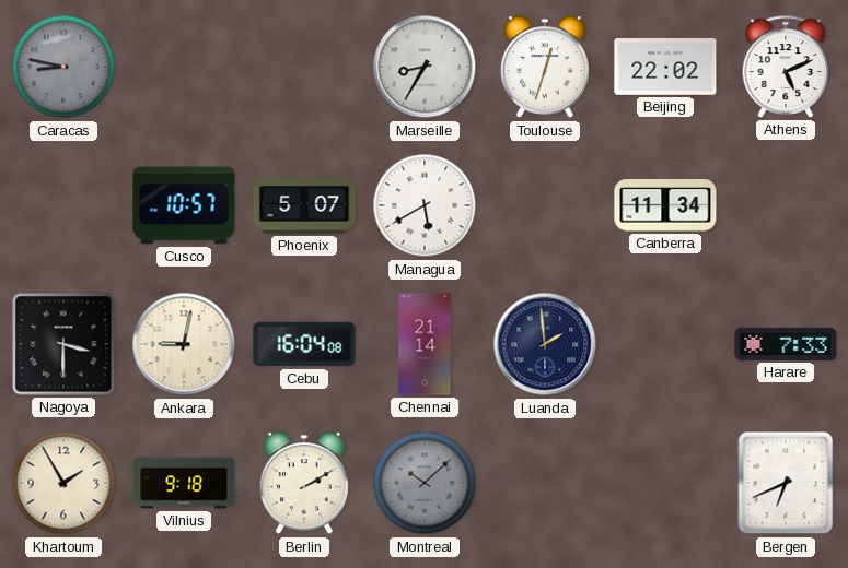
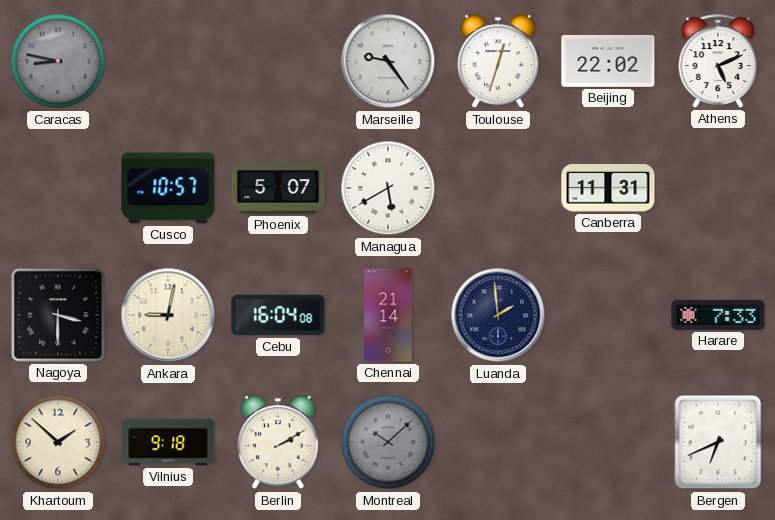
Marseille: 8:35 -> 9:24
Canberra: 11:34 -> 11:31
Khartoum: 1:55 -> 1:52
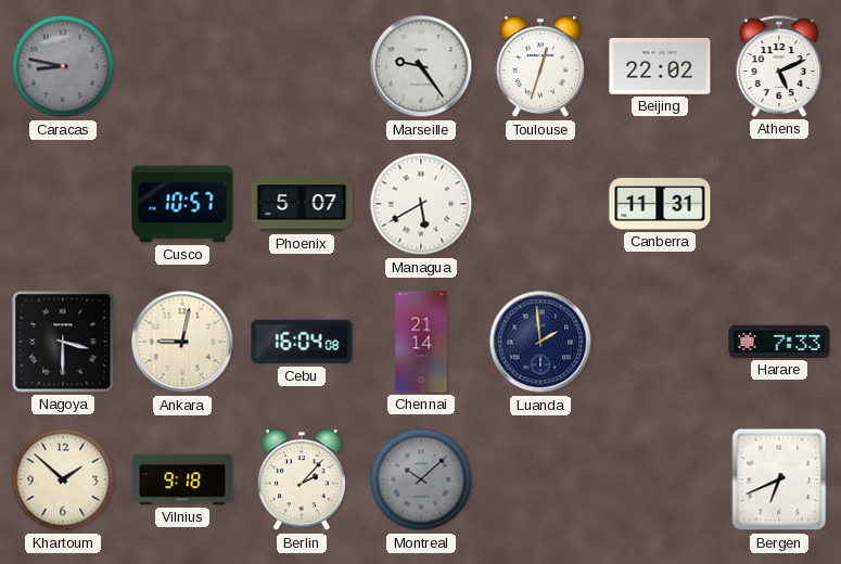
Berlin: 2:10 -> 2:07
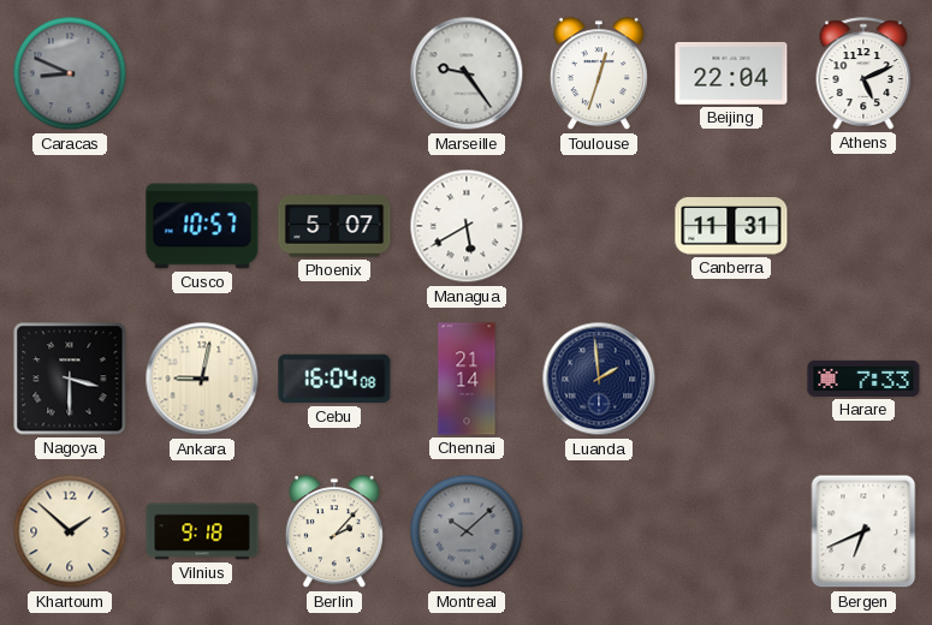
Caracas: 8:47 -> 8:49
Beijing: 22:02 -> 22:04
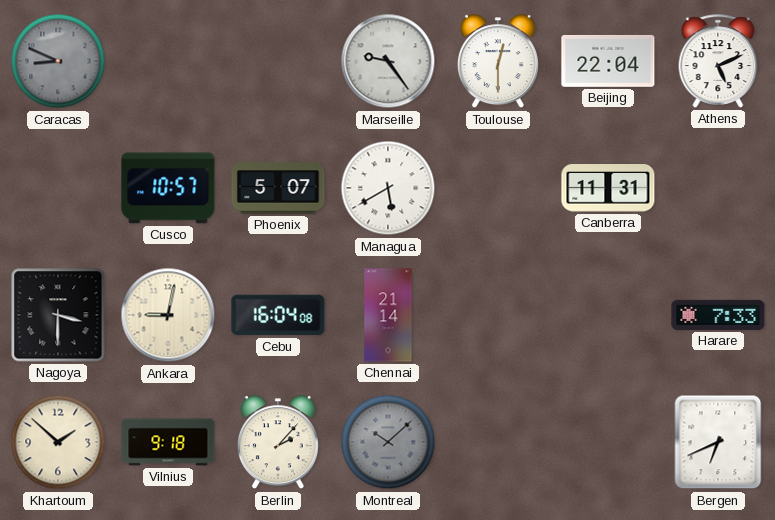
Toulouse: 12:33 -> 12:30
Luanda: 1:59 -> none
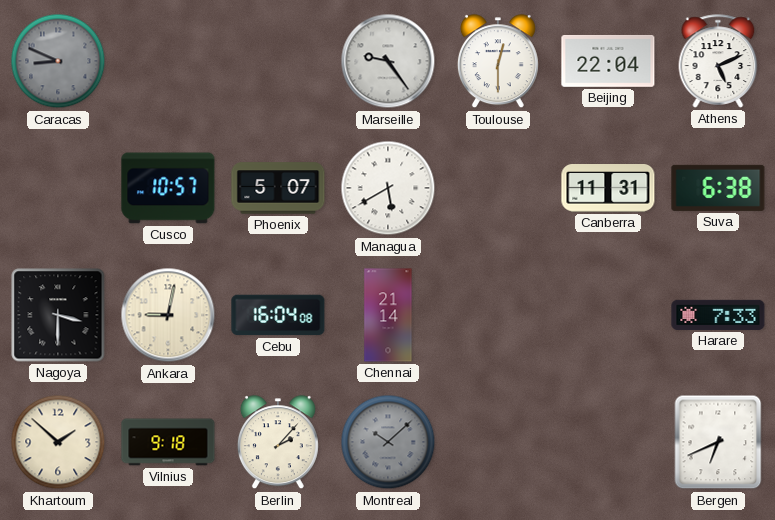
Suva: none -> 6:38
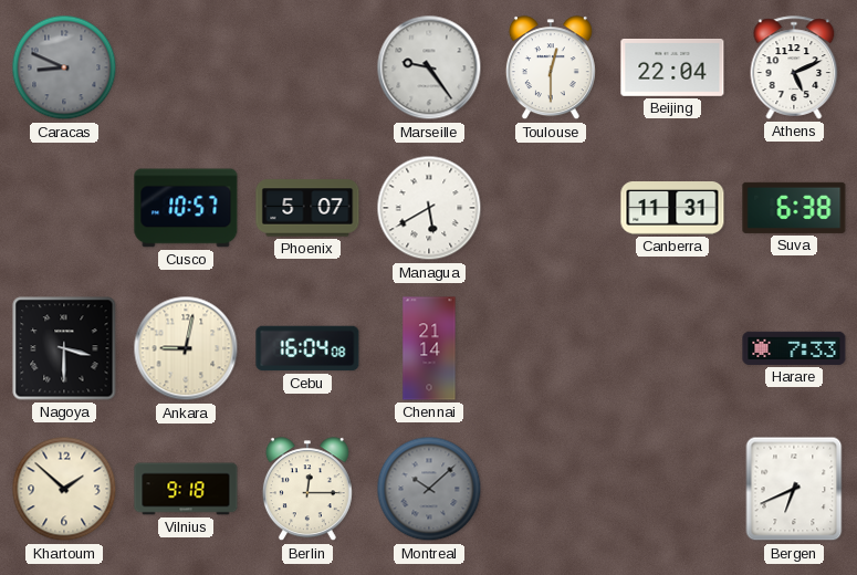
Berlin: 2:07 -> 12:15
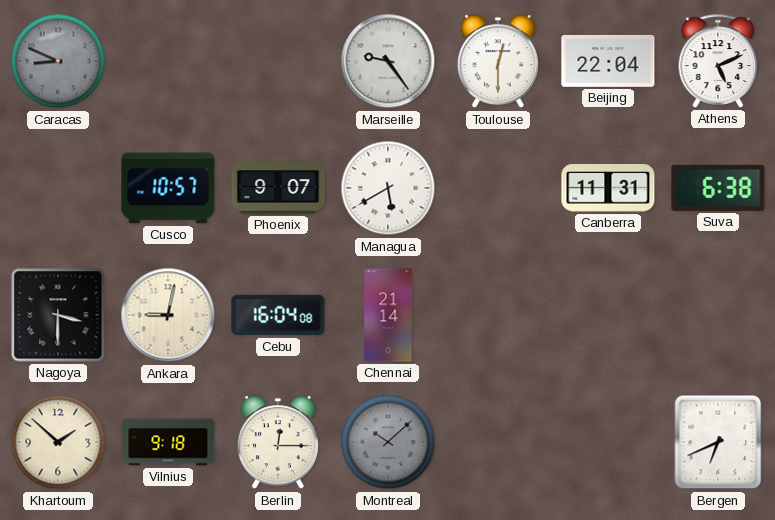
Phoenix: 5:07 -> 9:07
Harare: 7:33 -> none
